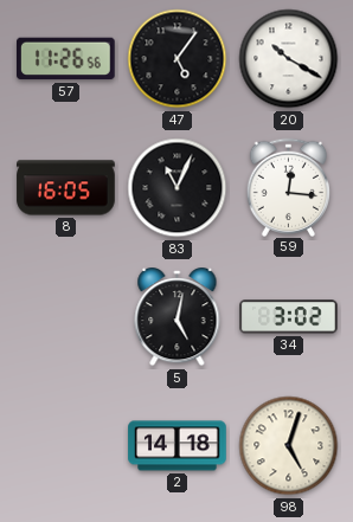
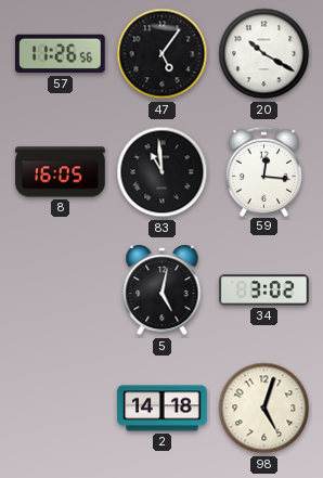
83: 11:04 -> 10:59
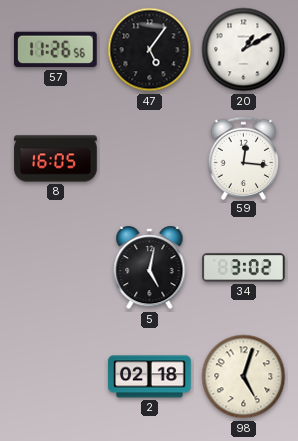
20: 10:20 -> 1:10
83: 10:59 -> none
2: 14:18 -> 02:18
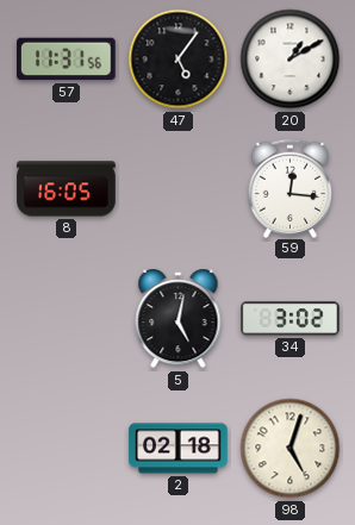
57: 11:26 -> 11:31
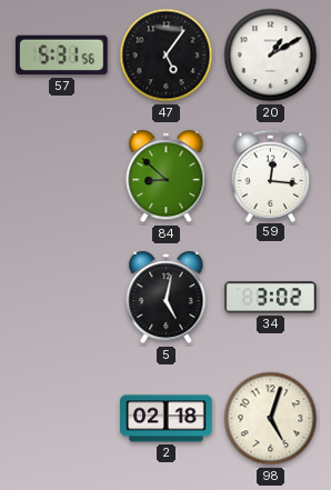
57: 11:31 -> 5:31
8: 16:05 -> none
84: none -> 8:52
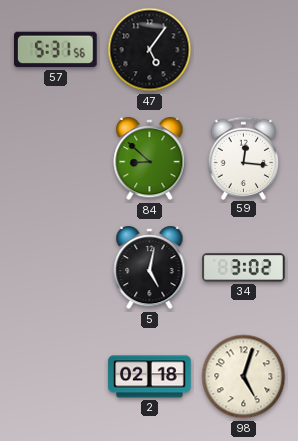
20: 1:10 -> none
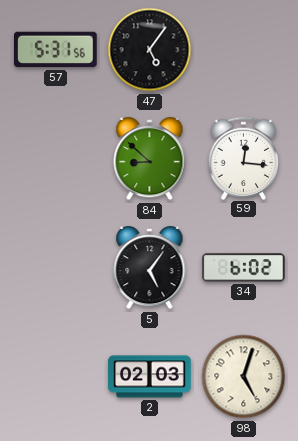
5: 5:02 -> 5:06
34: 3:02 -> 6:02
2: 02:18 -> 02:03
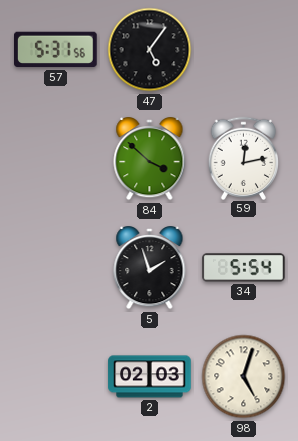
84: 8:52 -> 3:52
59: 12:16 -> 12:13
5: 5:06 -> 1:57
34: 6:02 -> 5:54
